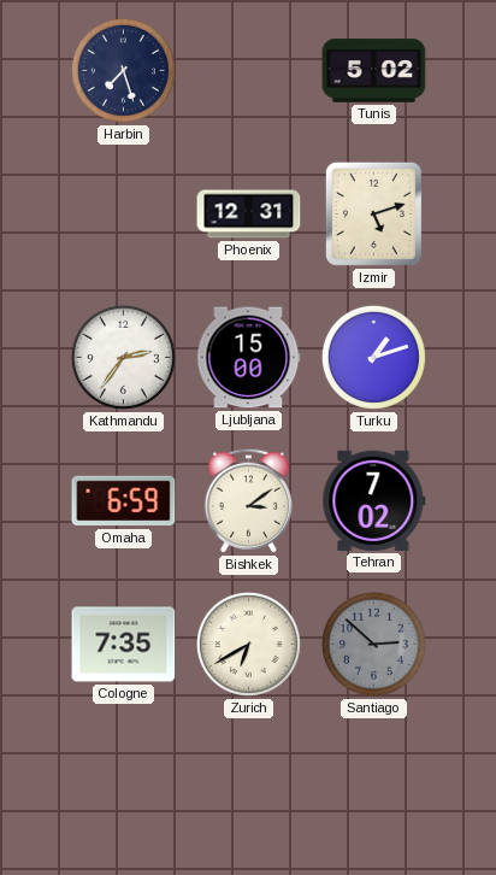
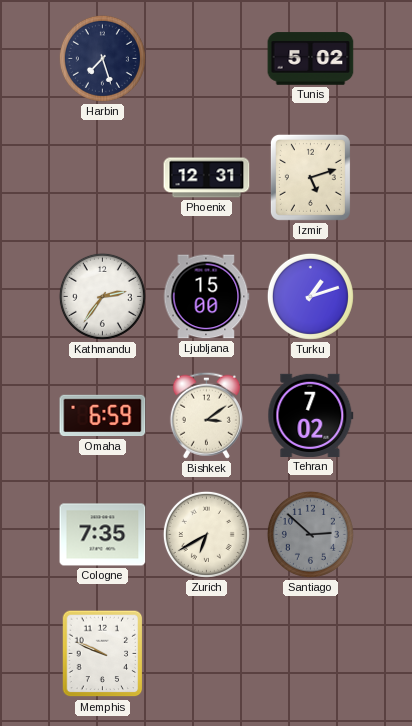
Memphis: none -> 9:49
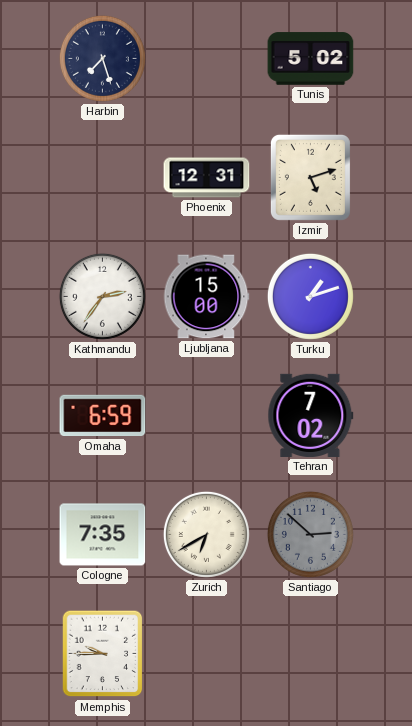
Bishkek: 3:09 -> none
Memphis: 9:49 -> 9:45
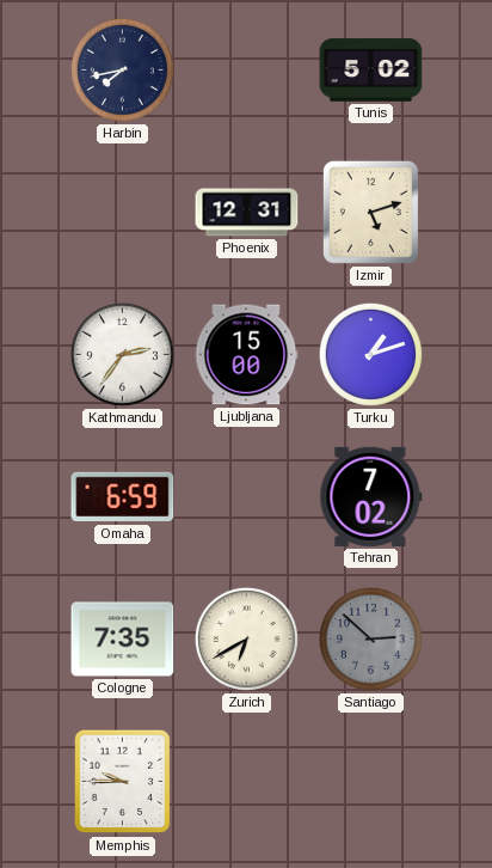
Harbin: 7:27 -> 7:43
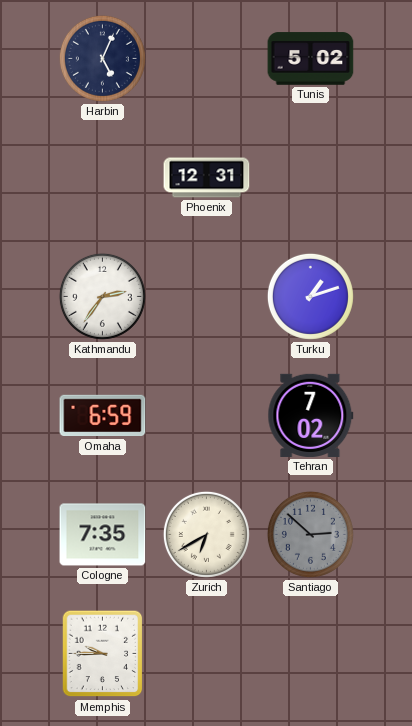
Harbin: 7:43 -> 5:04
Izmir: 5:12 -> none
Ljubljana: 15:00 -> none
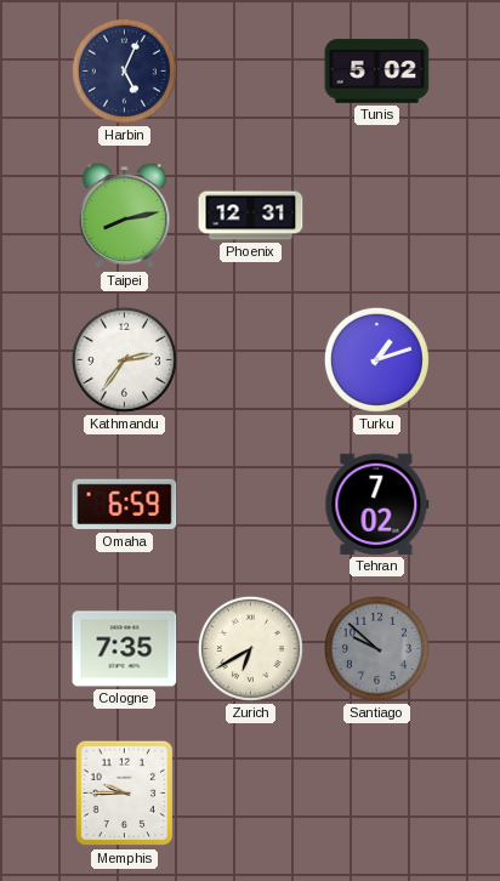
Taipei: none -> 8:13
Santiago: 2:52 -> 9:52
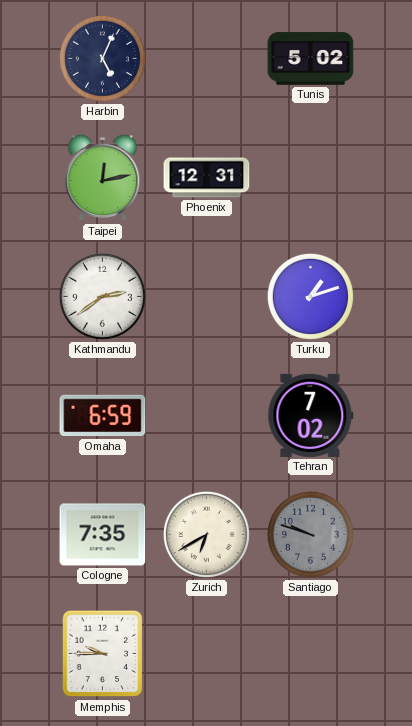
Taipei: 8:13 -> 12:13
Kathmandu: 2:36 -> 2:39
Santiago: 9:52 -> 9:48
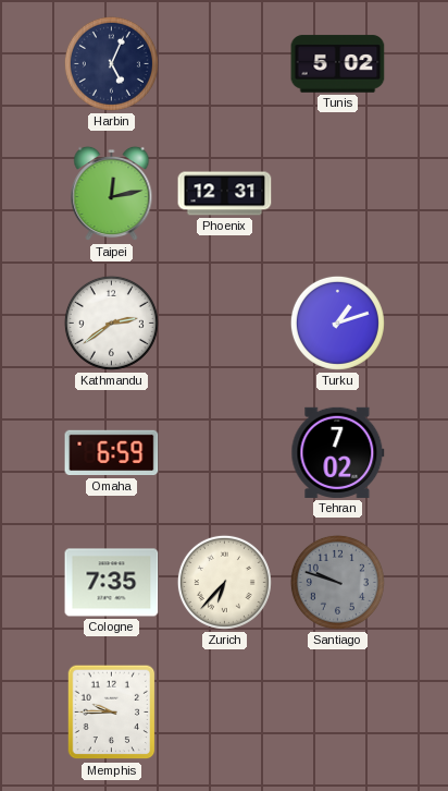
Zurich: 6:40 -> 6:37
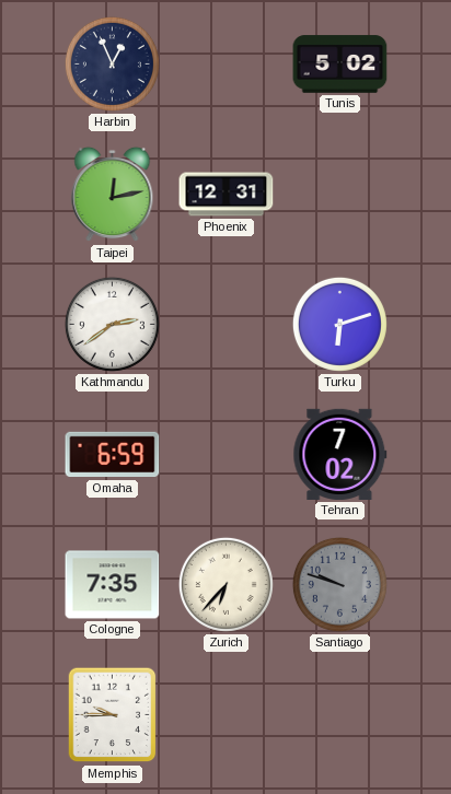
Harbin: 5:04 -> 12:56
Turku: 1:12 -> 6:12
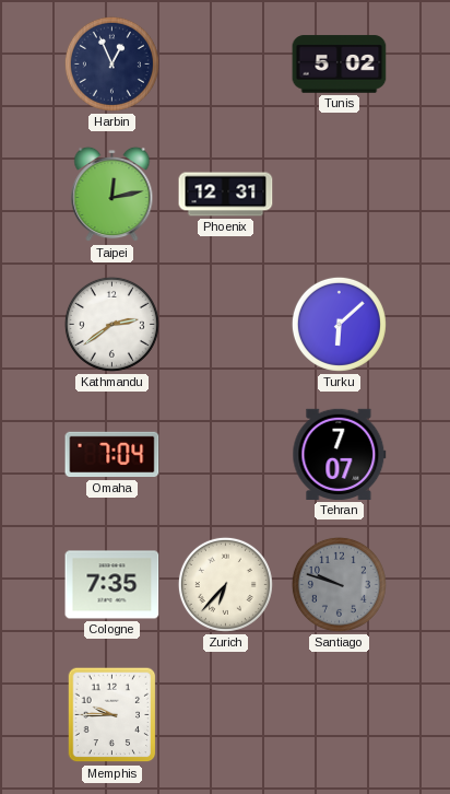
Turku: 6:12 -> 6:08
Omaha: 6:59 -> 7:04
Tehran: 7:02 -> 7:07
